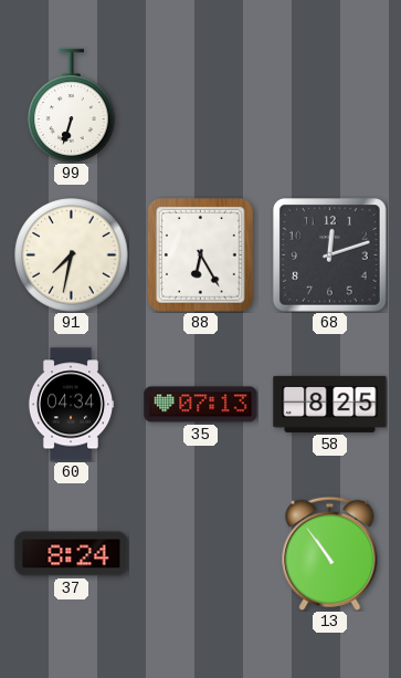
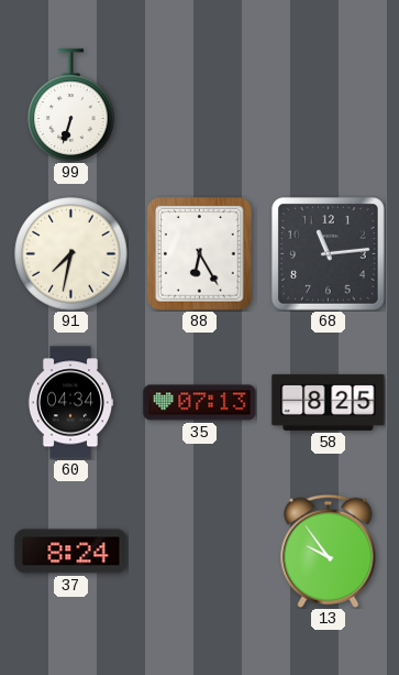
68: 12:12 -> 11:14
13: 10:54 -> 9:54
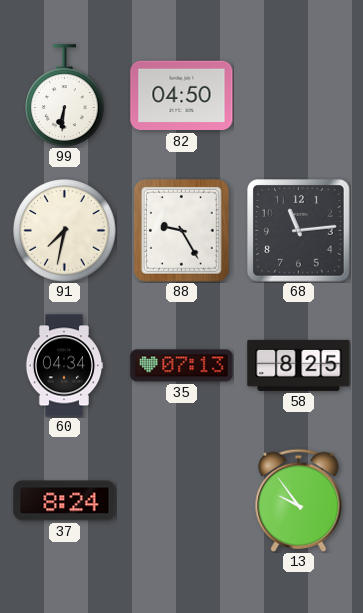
99: 6:33 -> 6:31
82: none -> 04:50
88: 6:25 -> 9:25
